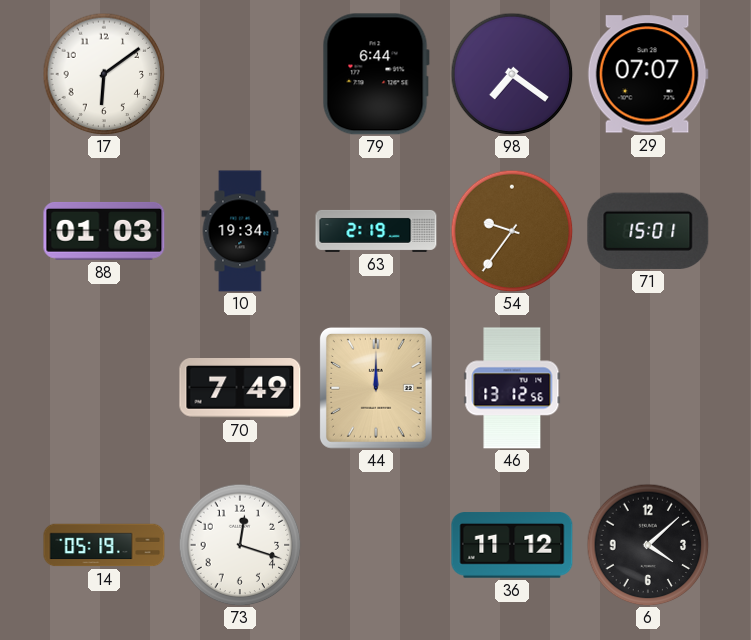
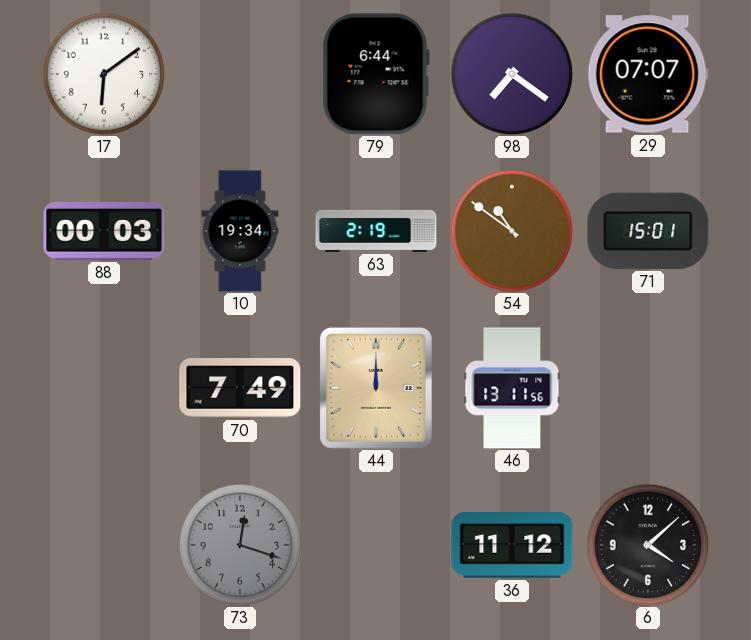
88: 01:03 -> 00:03
54: 9:36 -> 10:51
46: 13:12 -> 13:11
14: 05:19 -> none
73 dial: white -> grey
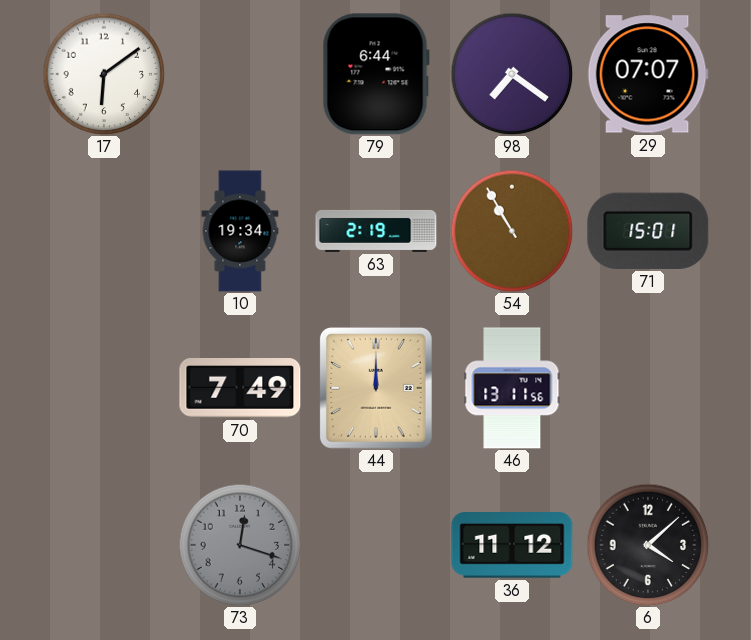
88: 00:03 -> none
54: 10:51 -> 10:55
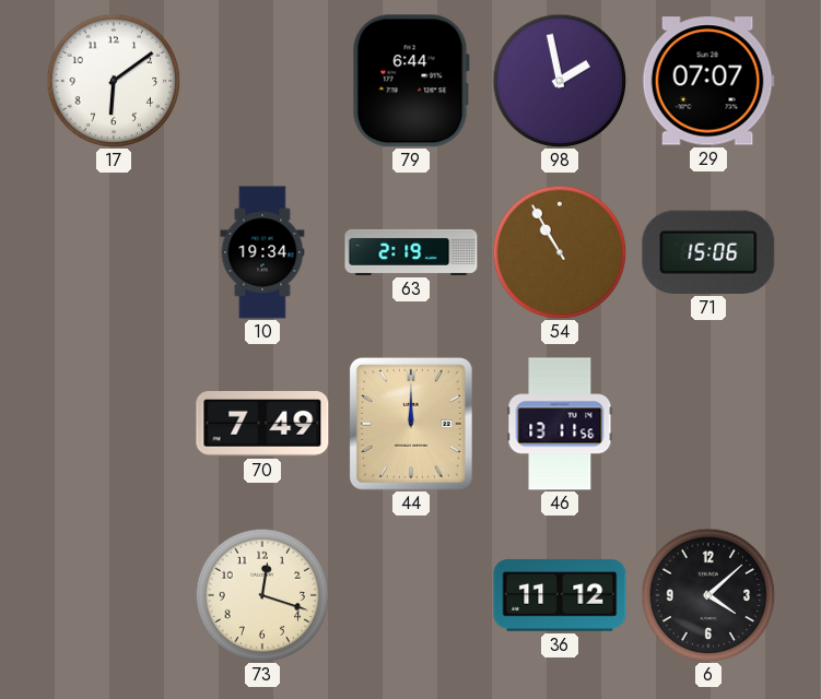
98: 7:21 -> 1:58
71: 15:01 -> 15:06
73 dial: grey -> cream
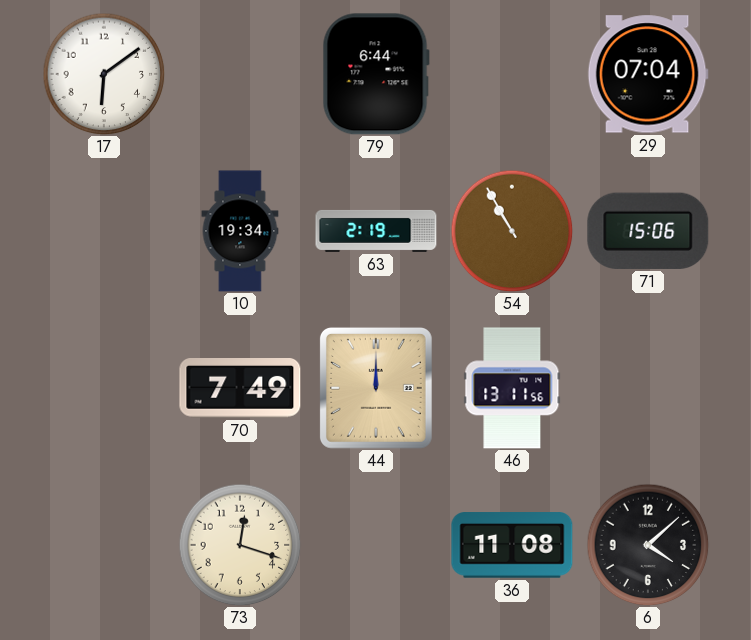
98: 1:58 -> none
29: 07:07 -> 07:04
36: 11:12 -> 11:08
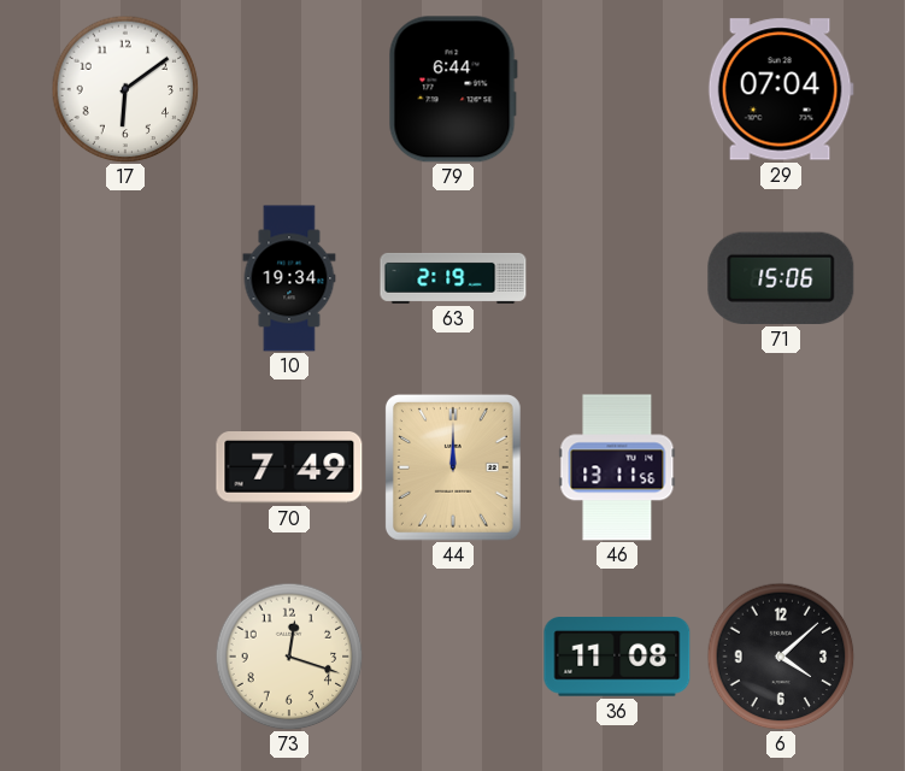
54: 10:55 -> none
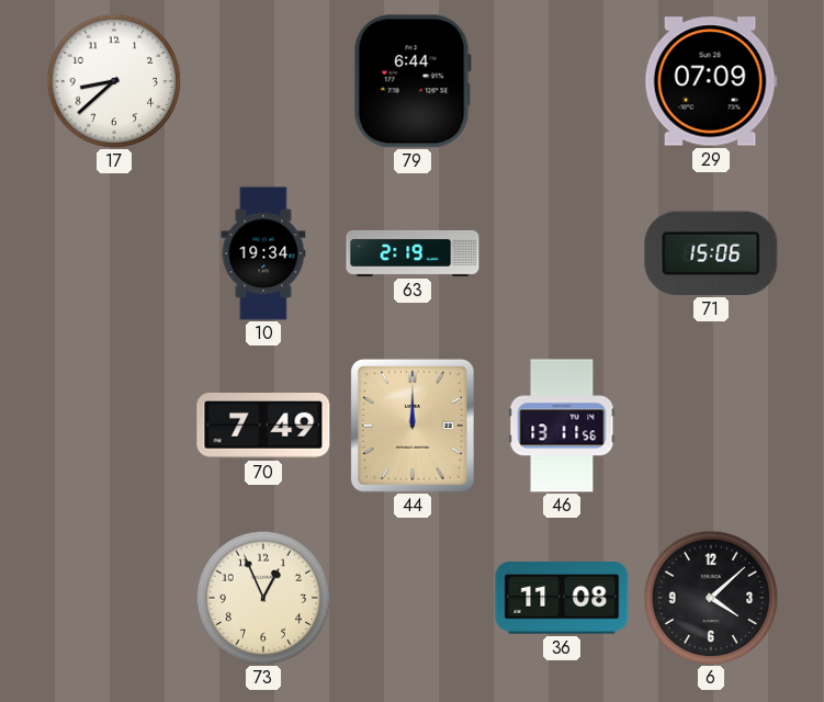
17: 6:09 -> 8:38
29: 07:04 -> 07:09
73: 12:18 -> 12:56
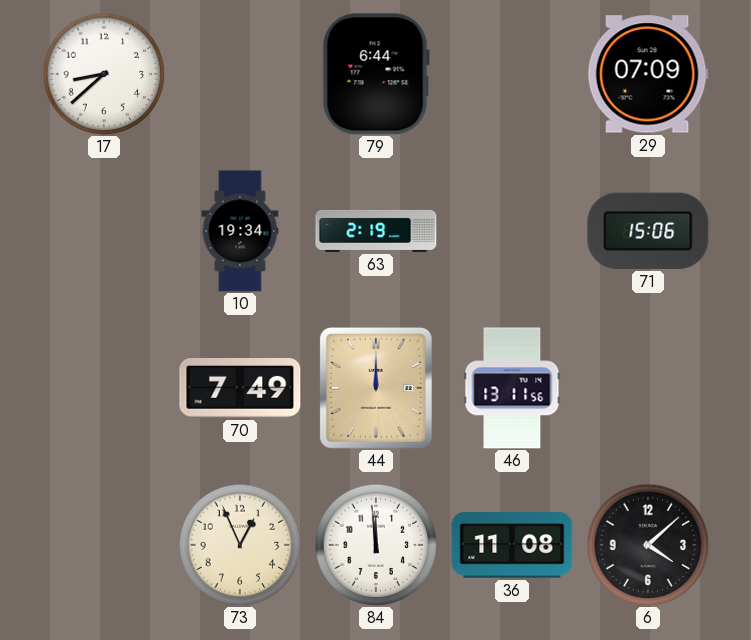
84: none -> 11:59
